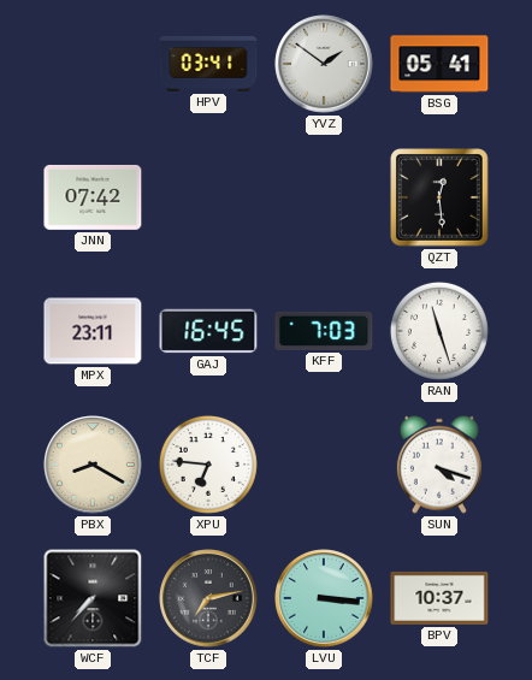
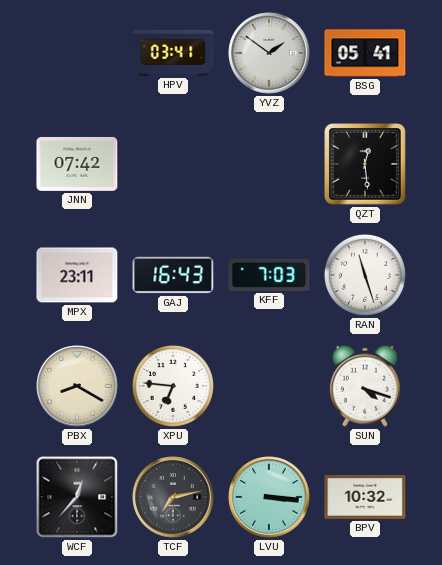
GAJ: 16:45 -> 16:43
WCF: 7:37 -> 12:37
BPV: 10:37 -> 10:32
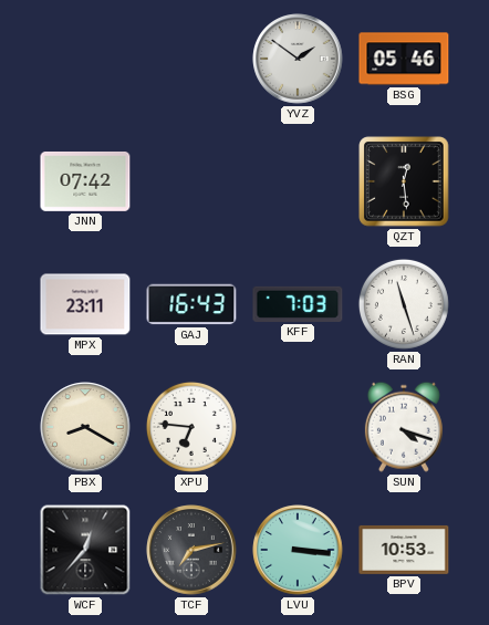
HPV: 03:41 -> none
BSG: 05:41 -> 05:46
BPV: 10:32 -> 10:53
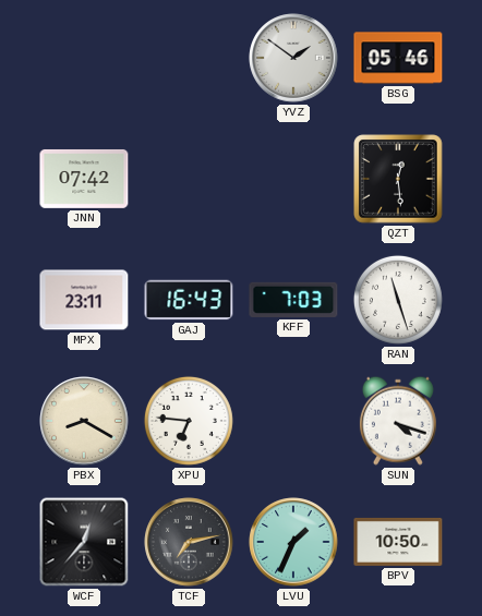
LVU: 3:16 -> 1:34
BPV: 10:53 -> 10:50
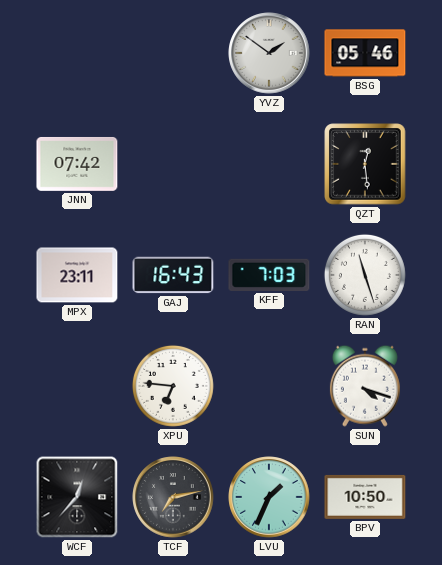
PBX: 8:20 -> none
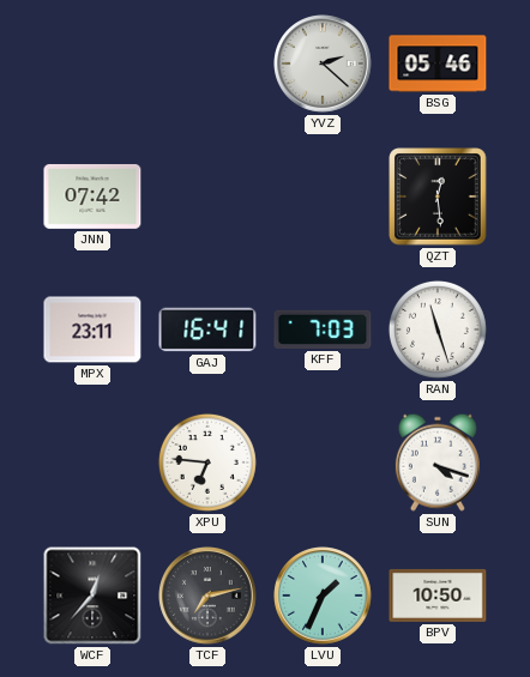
YVZ: 1:51 -> 2:22
GAJ: 16:43 -> 16:41
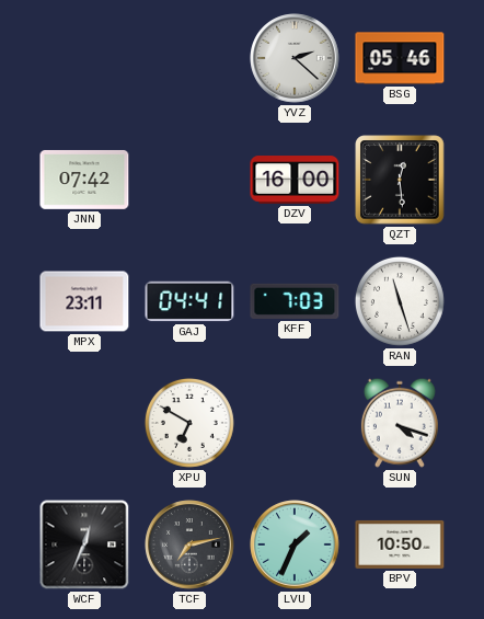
DZV: none -> 16:00
GAJ: 16:41 -> 04:41
XPU: 6:46 -> 6:50
WCF: 12:37 -> 12:34
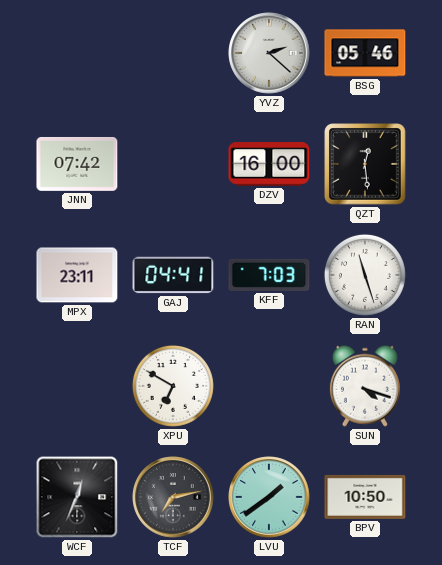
LVU: 1:34 -> 1:39
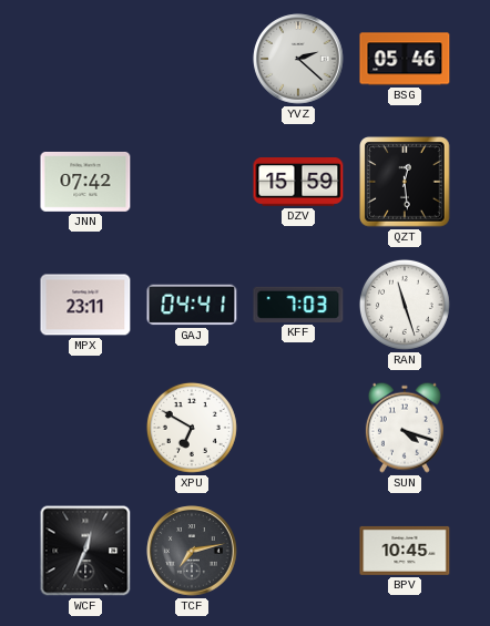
DZV: 16:00 -> 15:59
LVU: 1:39 -> none
BPV: 10:50 -> 10:45
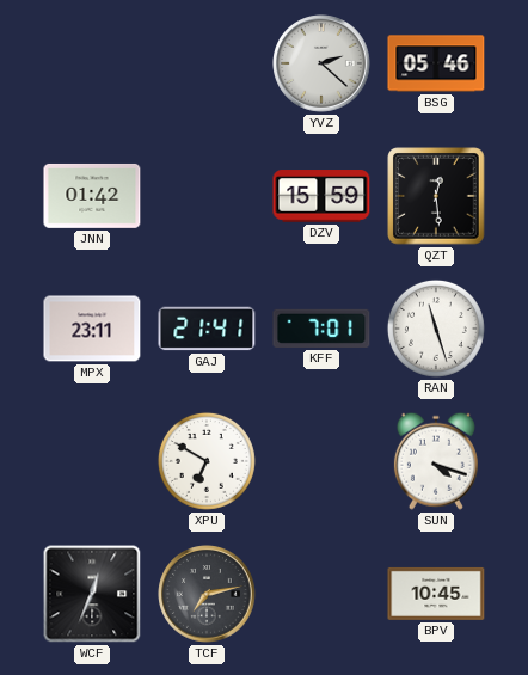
JNN: 07:42 -> 01:42
GAJ: 04:41 -> 21:41
KFF: 7:03 -> 7:01
